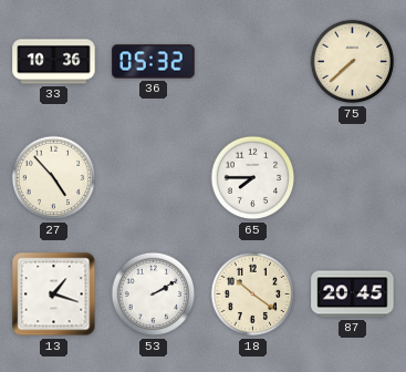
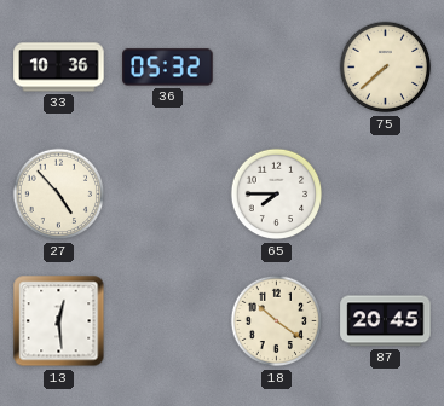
13: 1:18 -> 12:29
53: 2:10 -> none
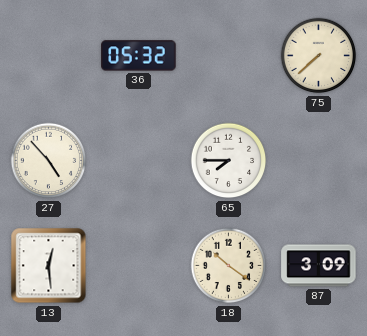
33: 10:36 -> none
87: 20:45 -> 3:09
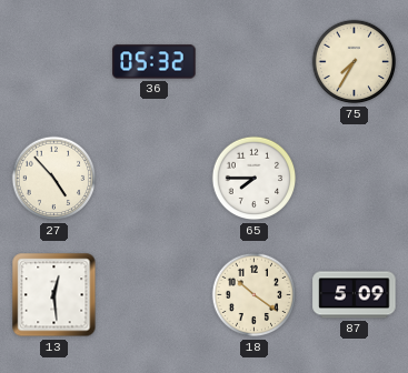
75: 7:38 -> 7:35
87: 3:09 -> 5:09
